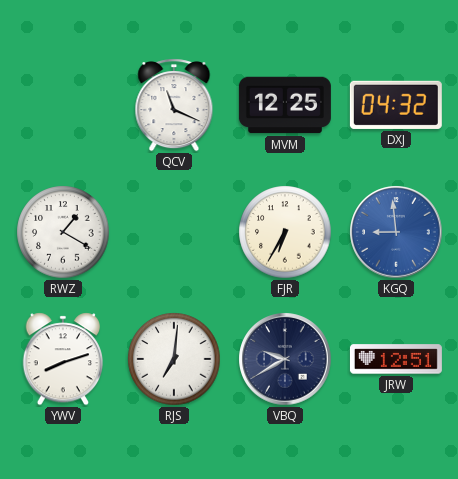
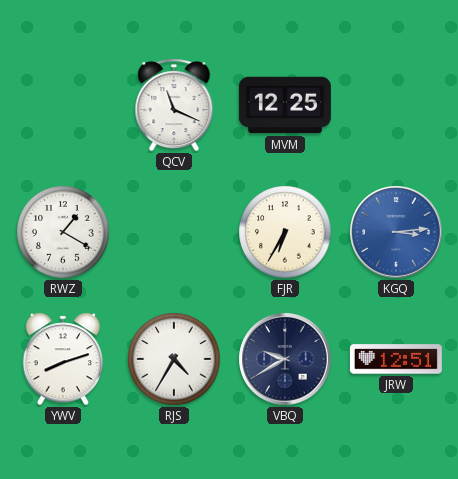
DXJ: 04:32 -> none
KGQ: 8:59 -> 3:14
RJS: 7:01 -> 4:35
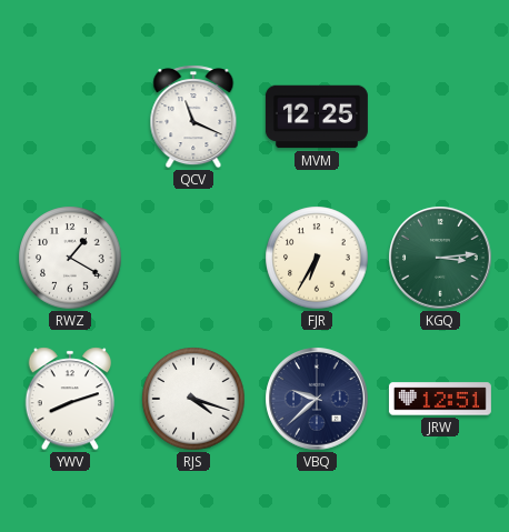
KGQ dial: blue -> green
RJS: 4:35 -> 4:18
VBQ: 9:40 -> 9:38
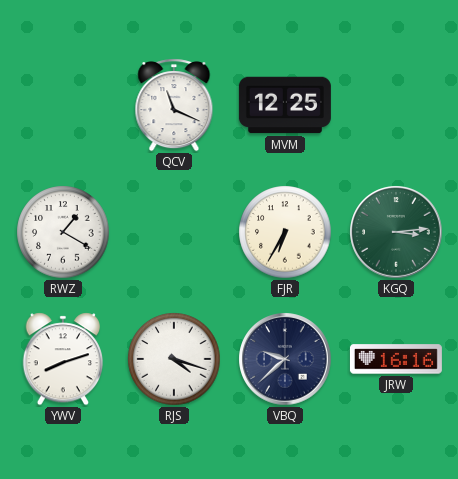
JRW: 12:51 -> 16:16
